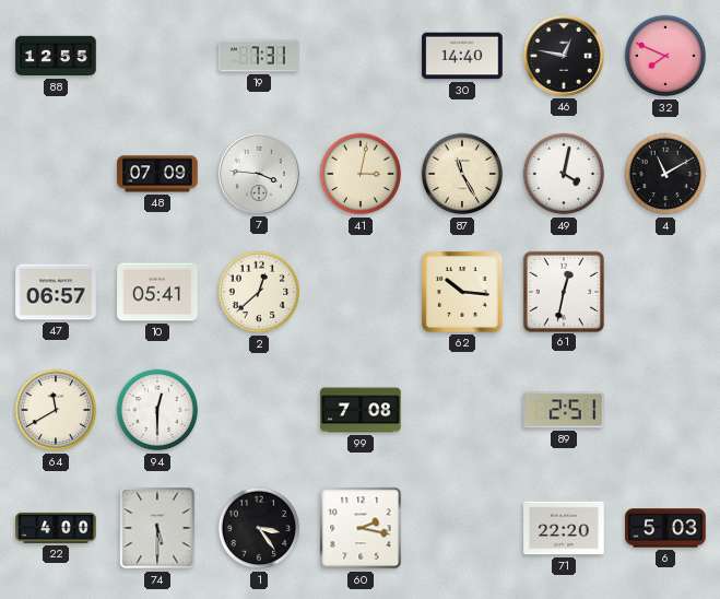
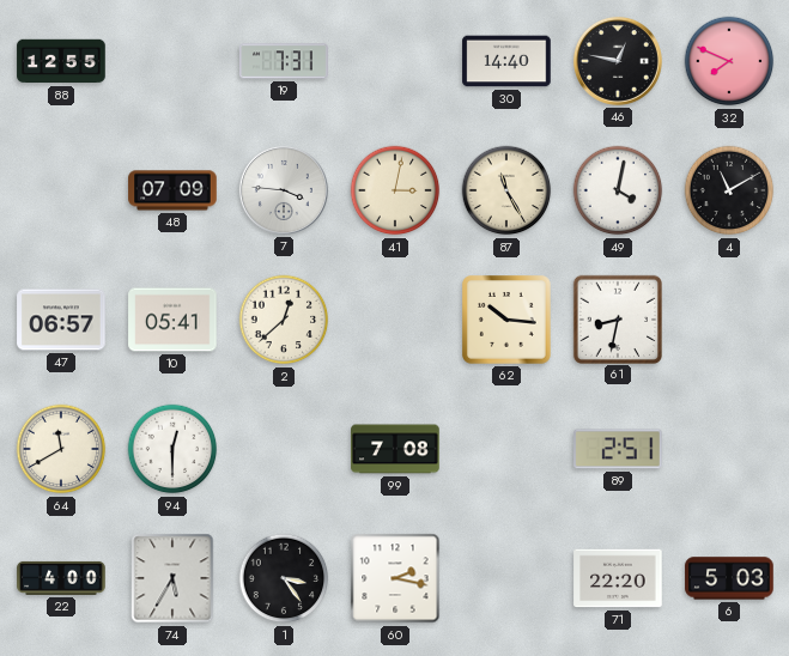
61: 12:32 -> 8:32
74: 5:30 -> 5:35
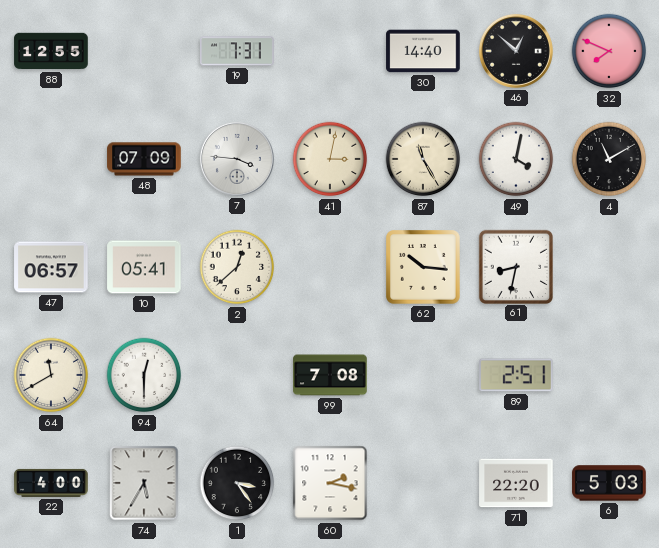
46: 12:47 -> 12:52
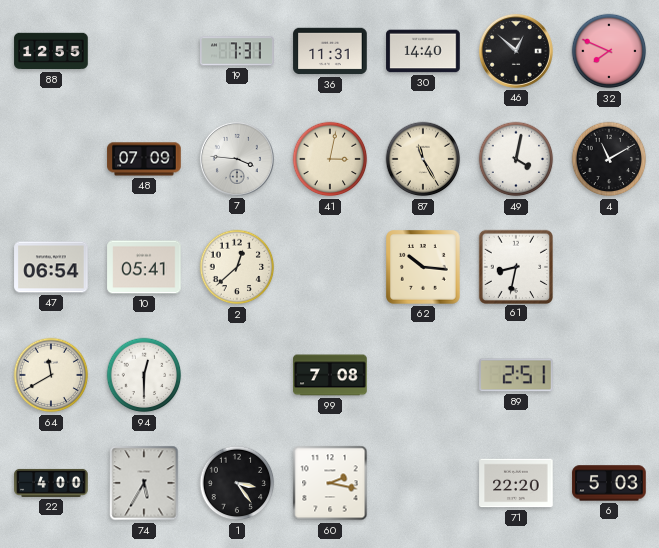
36: none -> 11:31
47: 06:57 -> 06:54
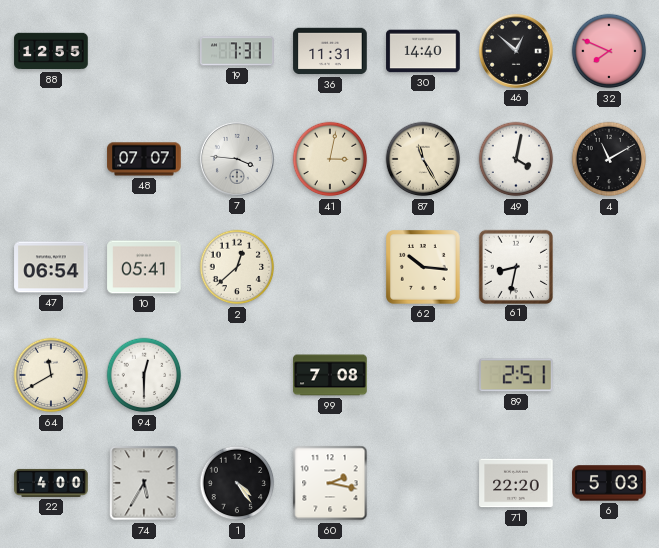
48: 07:09 -> 07:07
1: 3:24 -> 4:24
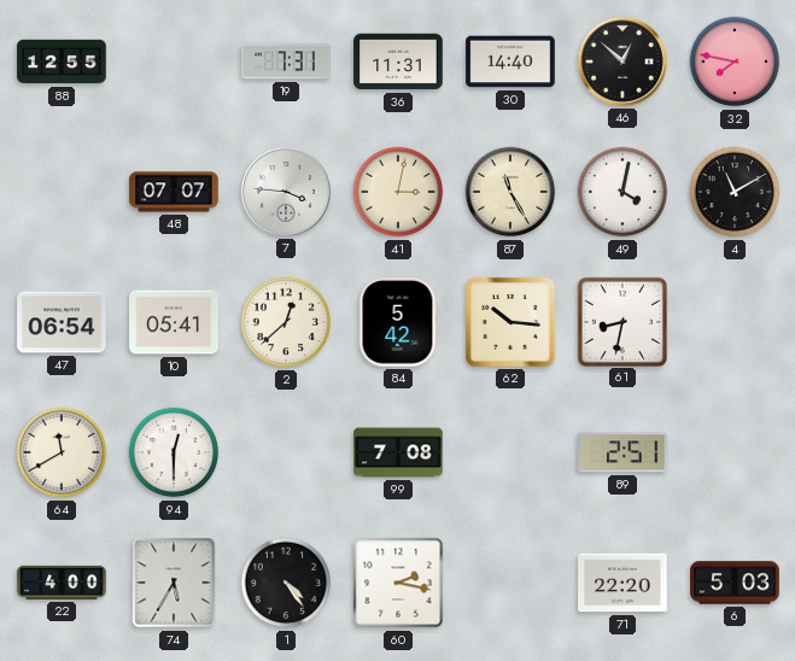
32: 7:49 -> 7:47
84: none -> 5:42
